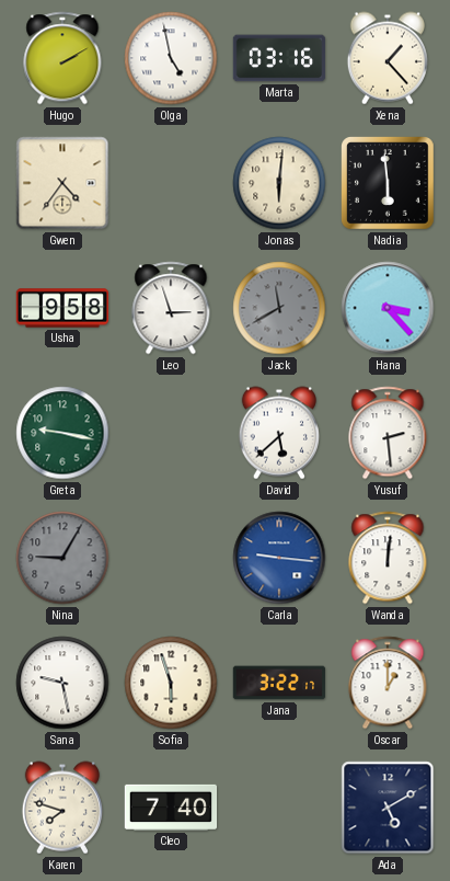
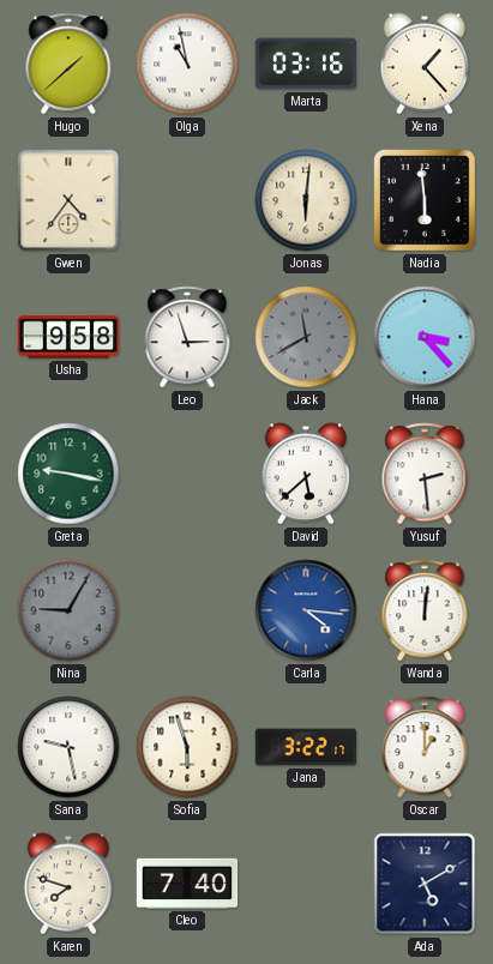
Hugo: 2:10 -> 1:38
Olga: 4:58 -> 10:58
Carla: 9:16 -> 4:16
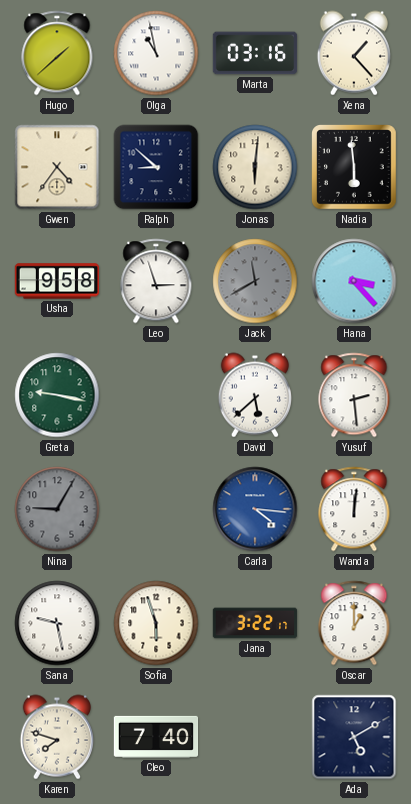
Ralph: none -> 8:52
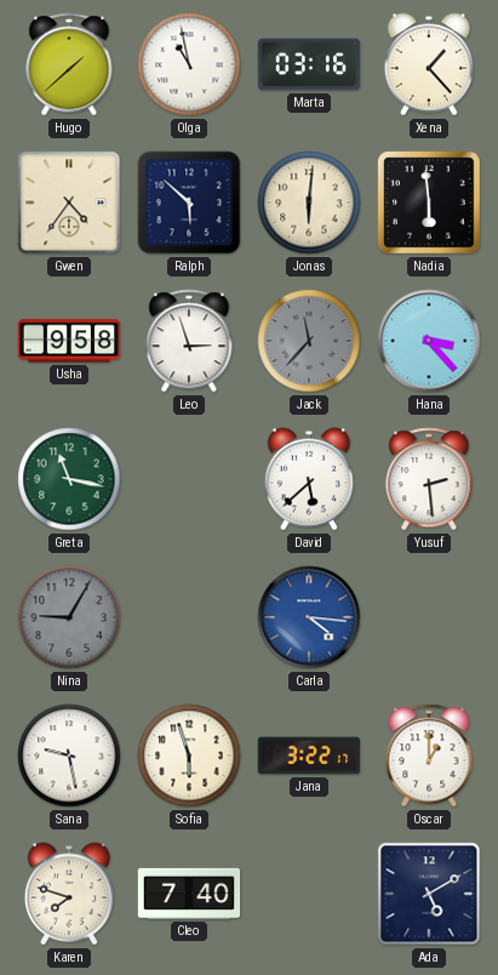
Ralph: 8:52 -> 5:52
Jack: 11:40 -> 11:37
Greta: 9:17 -> 11:17
Wanda: 12:01 -> none
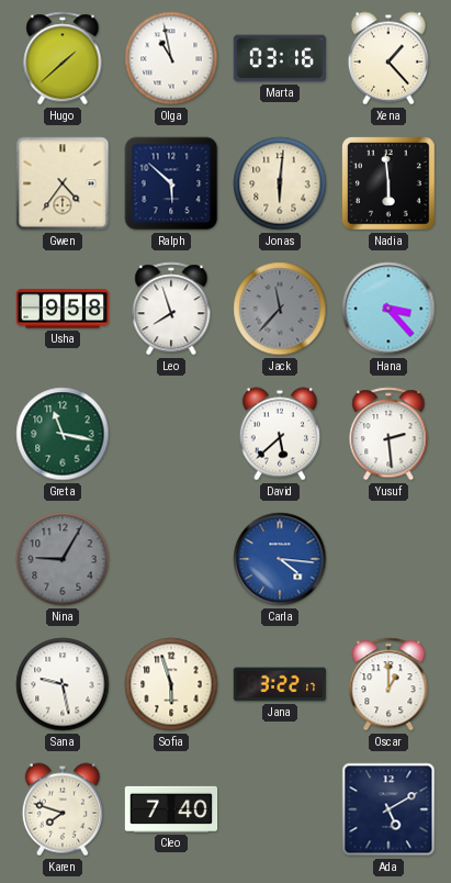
Leo: 2:57 -> 7:57
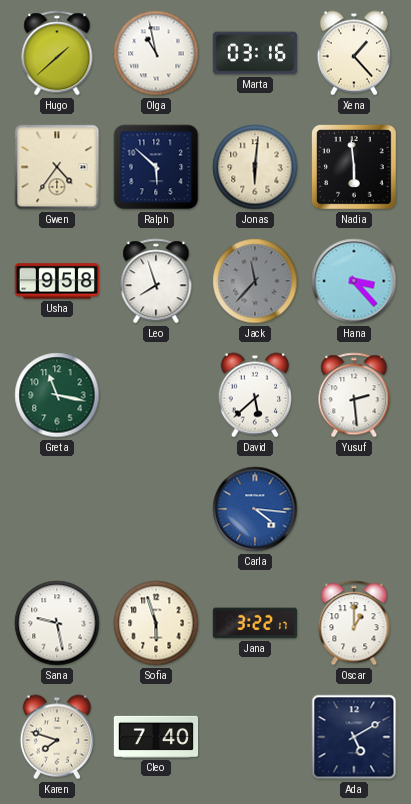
Nina: 9:05 -> none
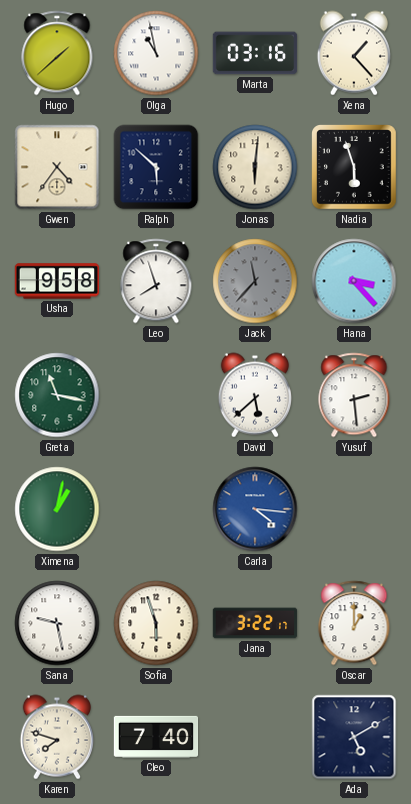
Nadia: 5:59 -> 5:57
Ximena: none -> 1:02
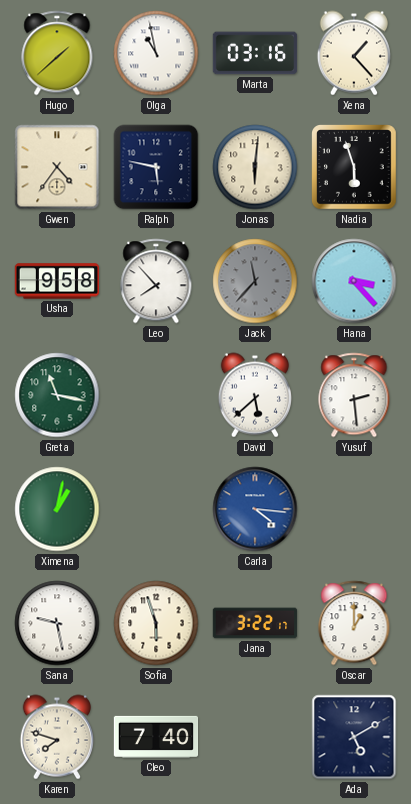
Ralph: 5:52 -> 5:47
Leo: 7:57 -> 7:53
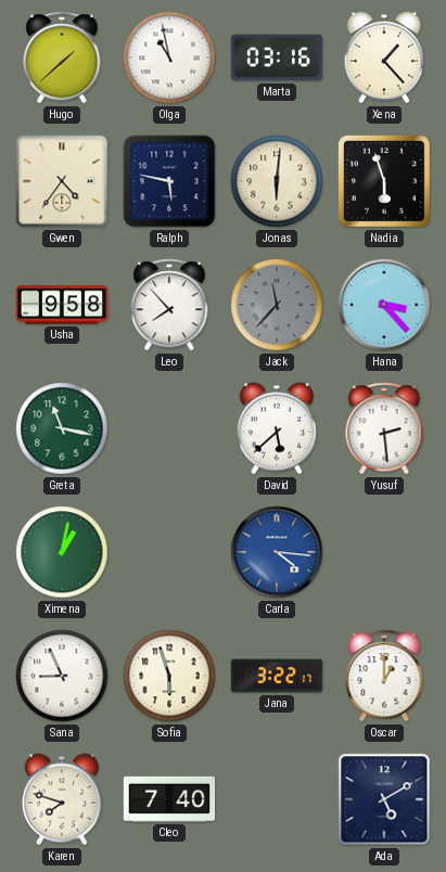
Sana: 9:28 -> 8:56
